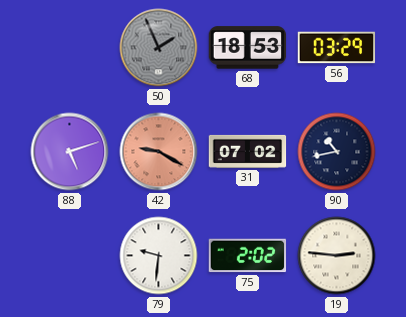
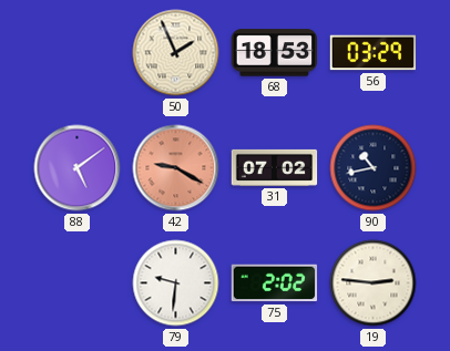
50 dial: grey -> cream
88: 5:12 -> 5:09
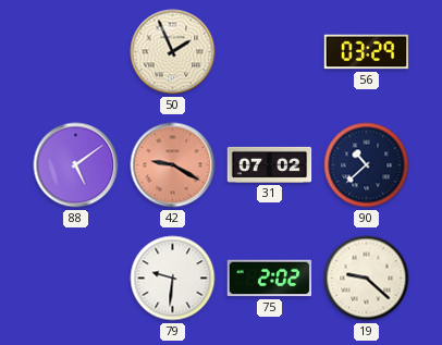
68: 18:53 -> none
90: 10:43 -> 10:38
19: 2:46 -> 9:22
